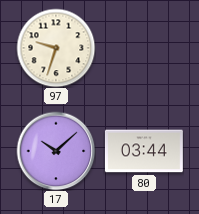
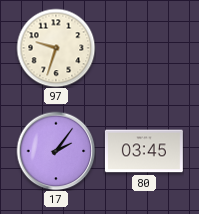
17: 10:08 -> 2:06
80: 03:44 -> 03:45
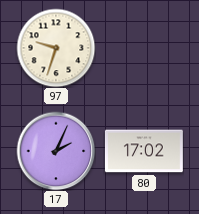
17: 2:06 -> 2:04
80: 03:45 -> 17:02
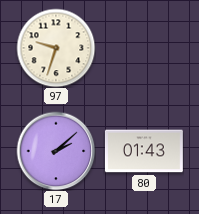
17: 2:04 -> 2:08
80: 17:02 -> 01:43
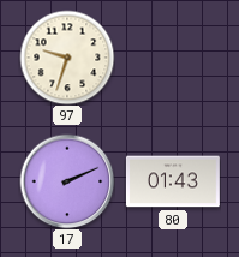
17: 2:08 -> 2:11
